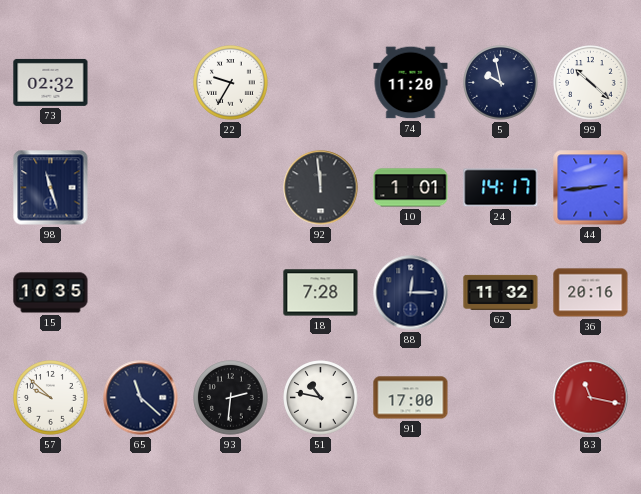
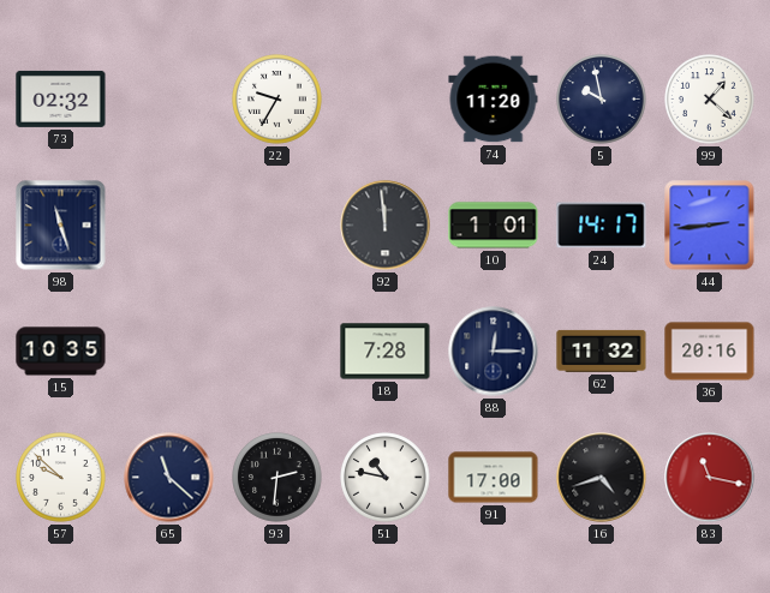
99: 10:22 -> 1:22
16: none -> 4:42
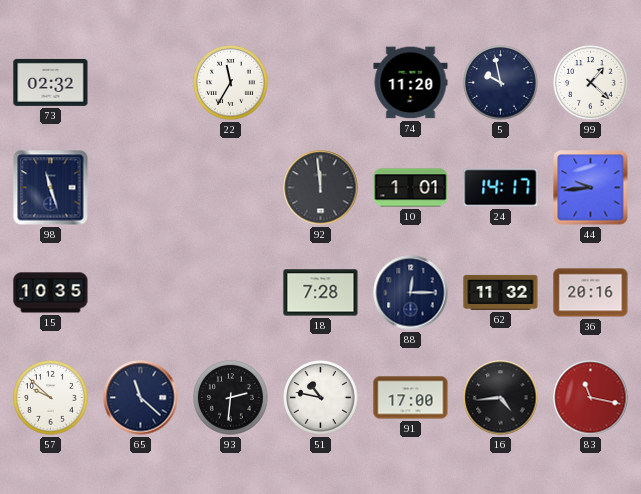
22: 9:35 -> 11:35
44: 2:44 -> 9:44
16: 4:42 -> 4:44
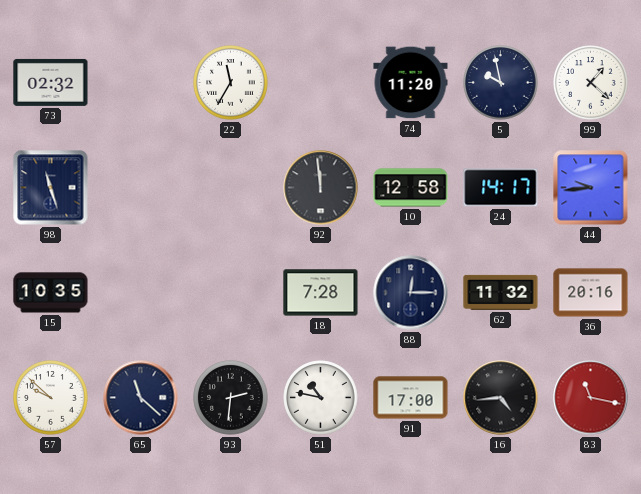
10: 1:01 -> 12:58
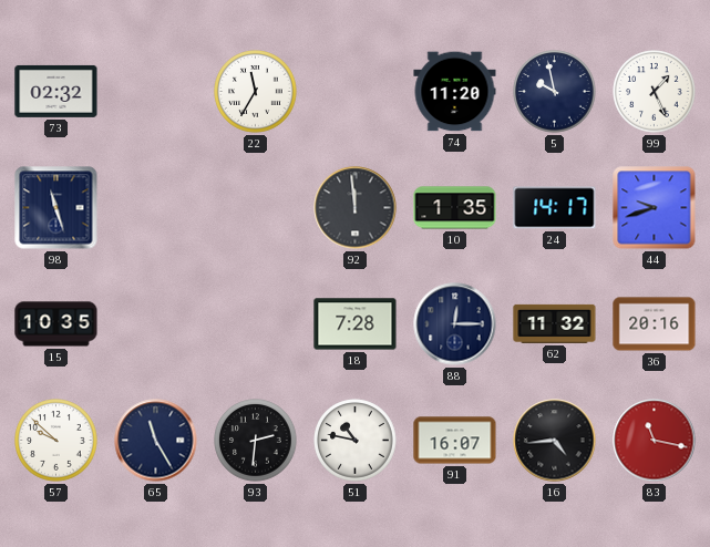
99: 1:22 -> 1:26
10: 12:58 -> 1:35
44: 9:44 -> 9:42
65: 11:22 -> 11:25
91: 17:00 -> 16:07
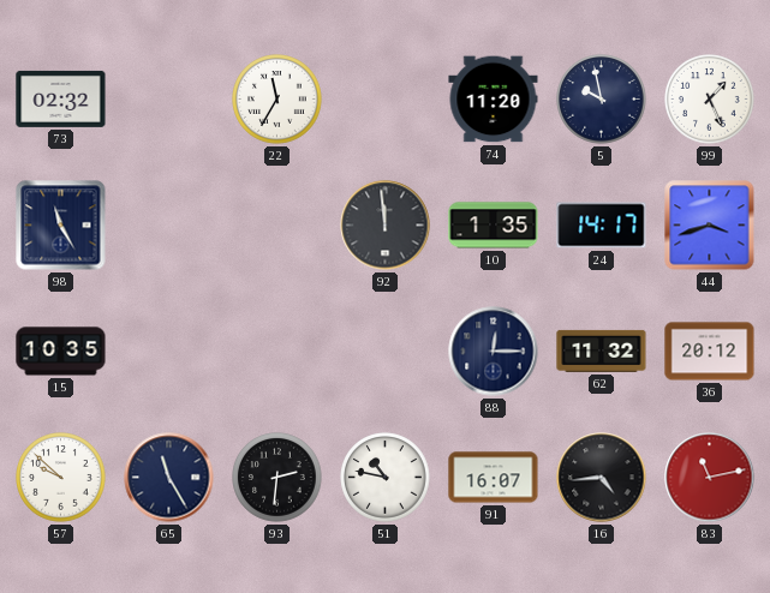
98: 11:27 -> 11:25
44: 9:42 -> 3:42
18: 7:28 -> none
36: 20:16 -> 20:12
83: 11:17 -> 11:13
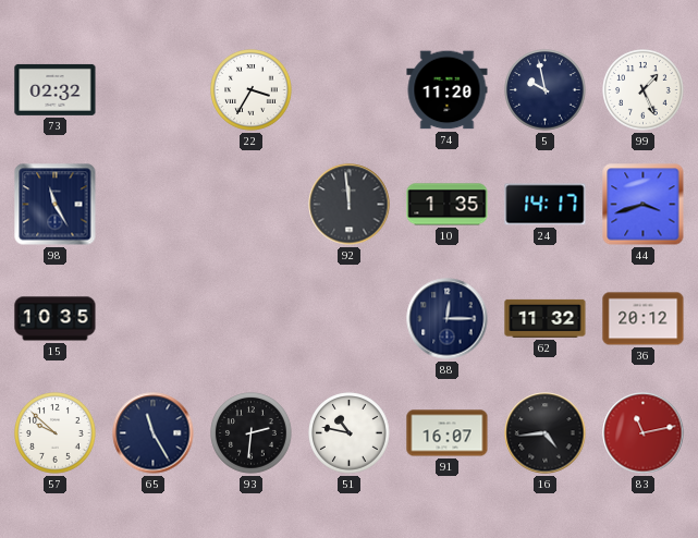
22: 11:35 -> 3:35
